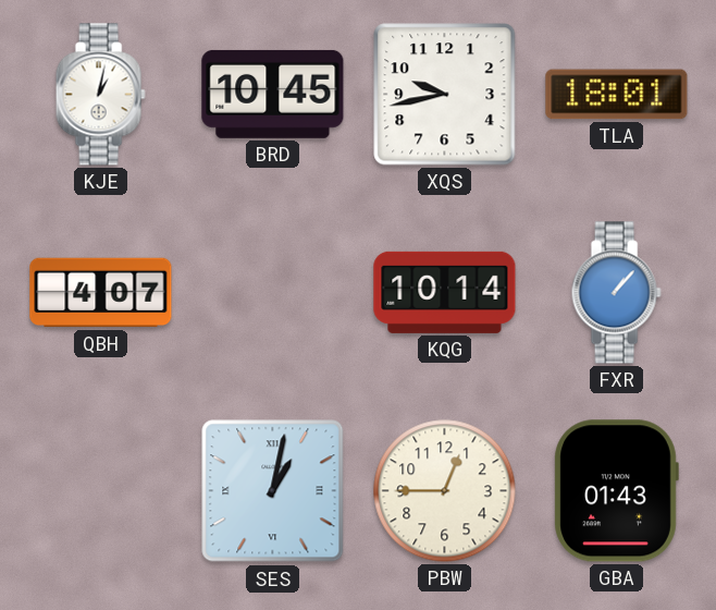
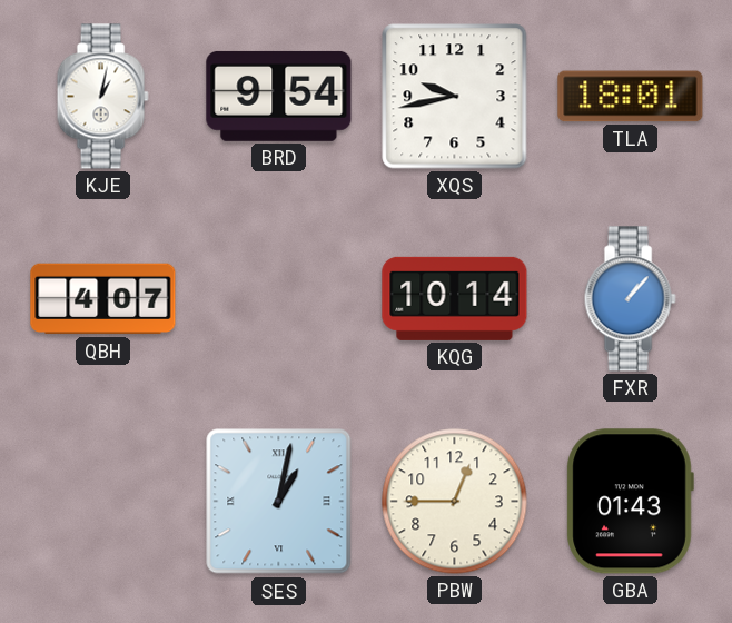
BRD: 10:45 -> 9:54
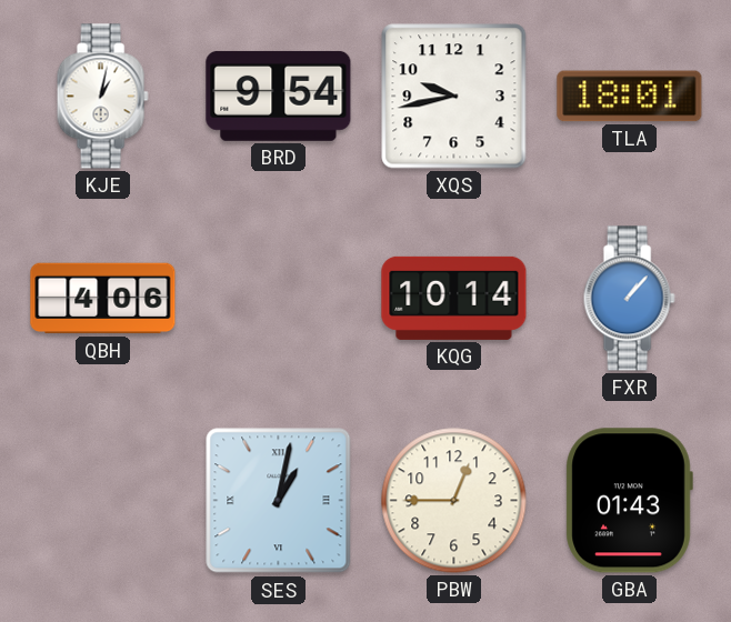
QBH: 4:07 -> 4:06
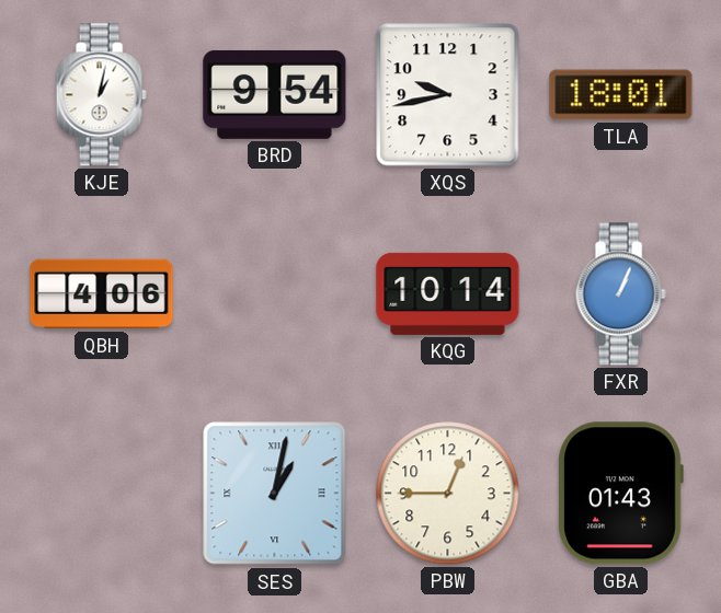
FXR: 1:07 -> 1:04
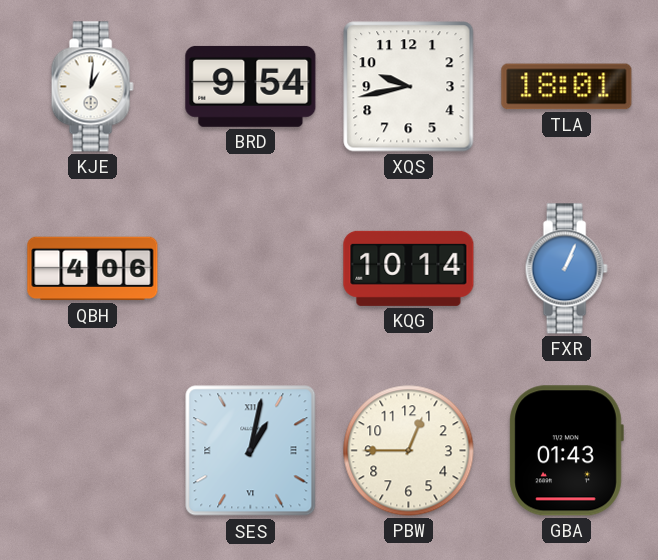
KJE: 1:02 -> 1:01
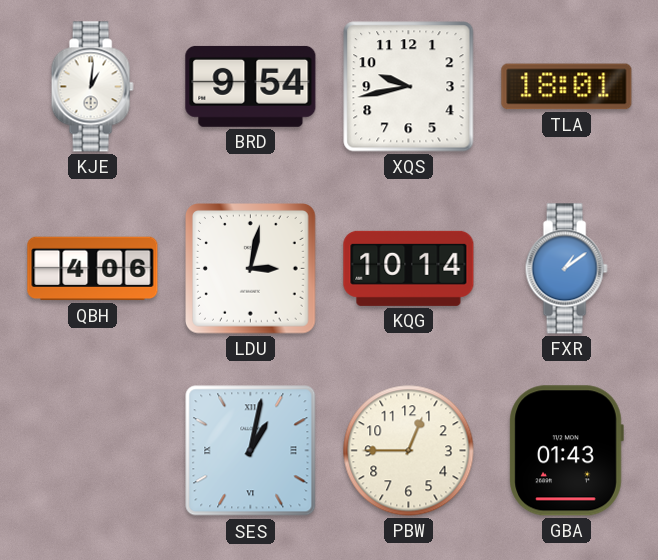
LDU: none -> 3:02
FXR: 1:04 -> 1:09
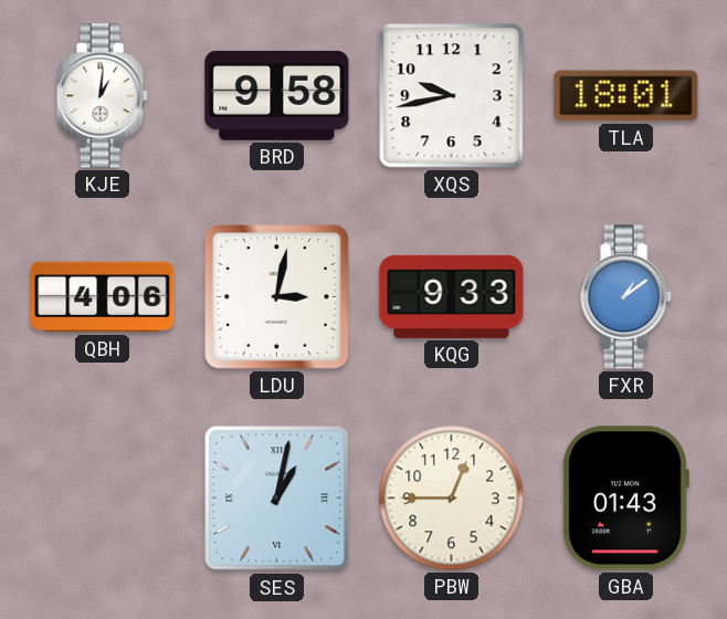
BRD: 9:54 -> 9:58
KQG: 10:14 -> 9:33
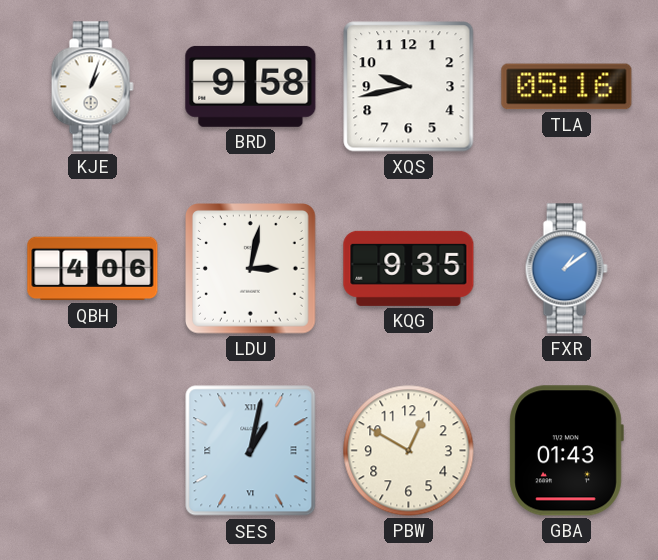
KJE: 1:01 -> 1:03
TLA: 18:01 -> 05:16
KQG: 9:33 -> 9:35
PBW: 12:45 -> 12:50
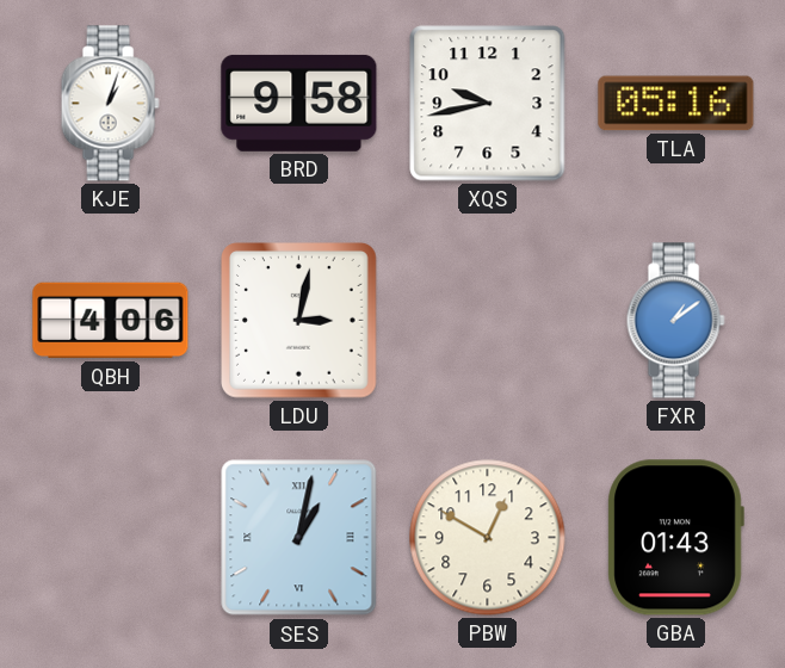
KQG: 9:35 -> none
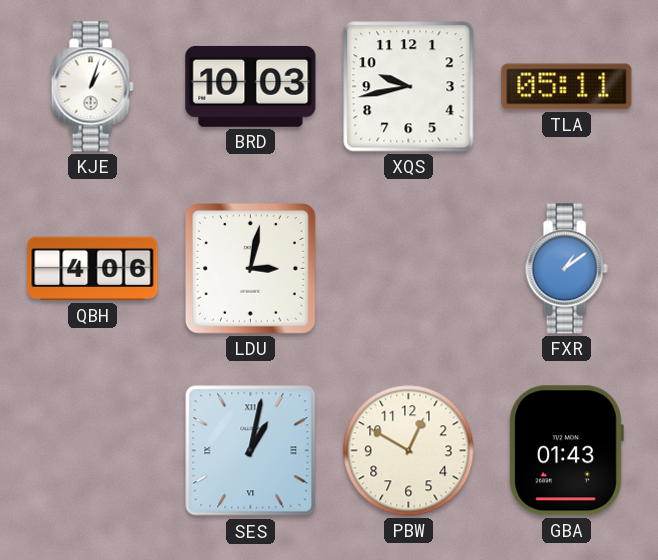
BRD: 9:58 -> 10:03
TLA: 05:16 -> 05:11
